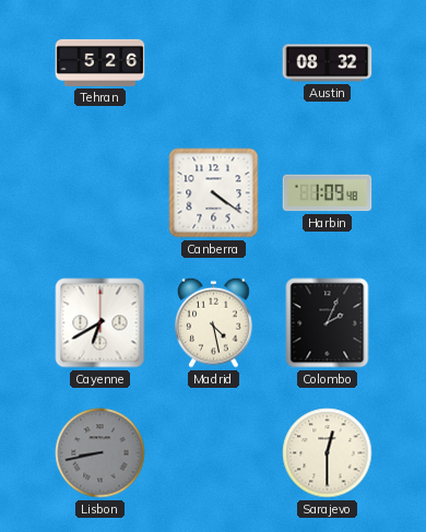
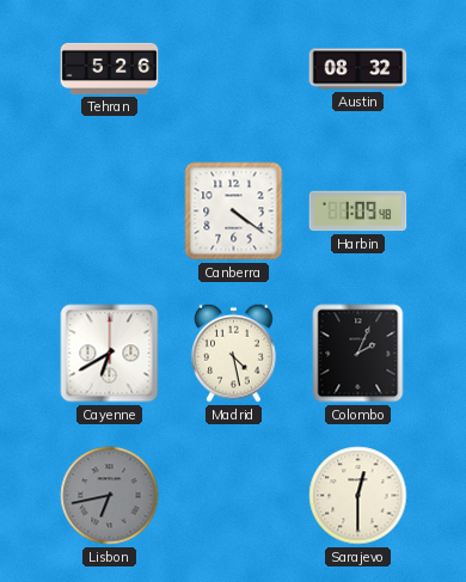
Lisbon: 8:43 -> 6:43
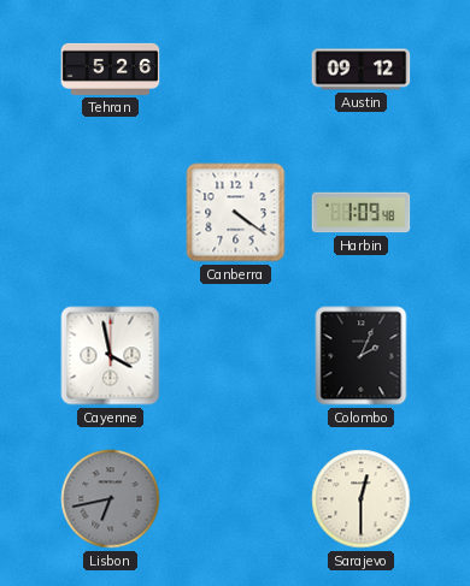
Austin: 08:32 -> 09:12
Cayenne: 6:40 -> 3:58
Madrid: 4:28 -> none
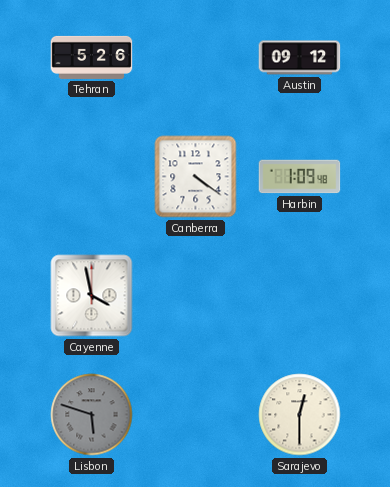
Colombo: 2:04 -> none
Lisbon: 6:43 -> 5:48
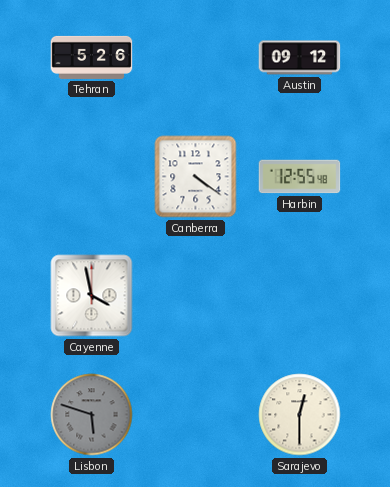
Harbin: 1:09 -> 12:55
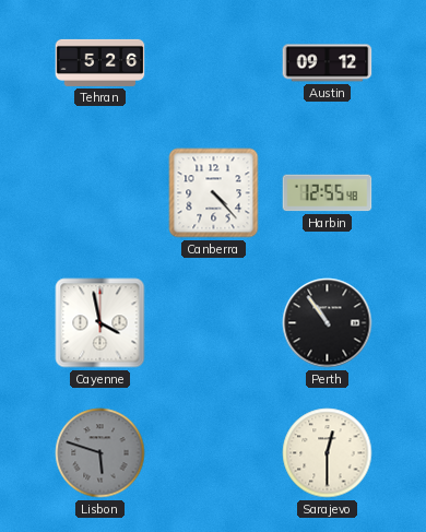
Canberra: 4:21 -> 4:23
Perth: none -> 10:54
